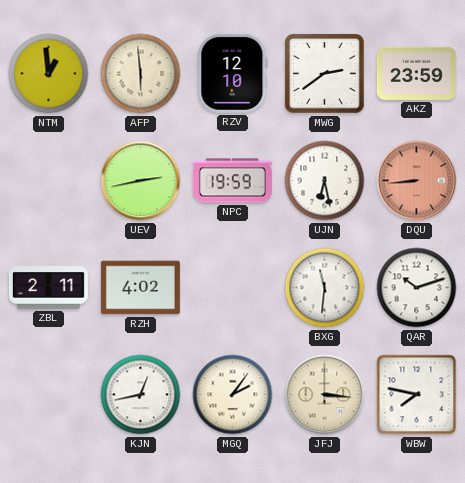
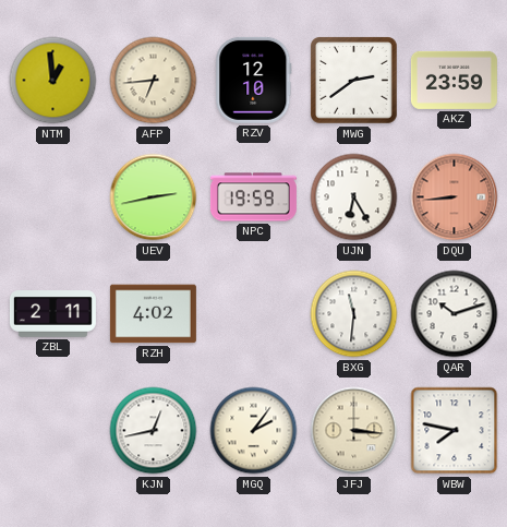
AFP: 5:59 -> 6:44
UJN: 6:28 -> 6:25
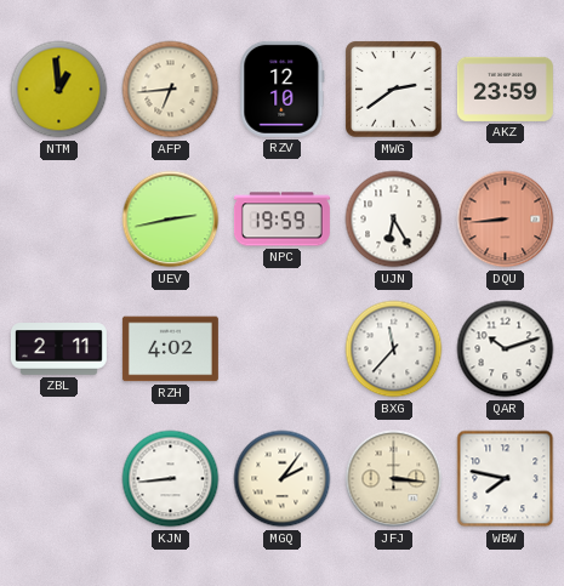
BXG: 11:31 -> 11:37
KJN: 12:43 -> 8:44
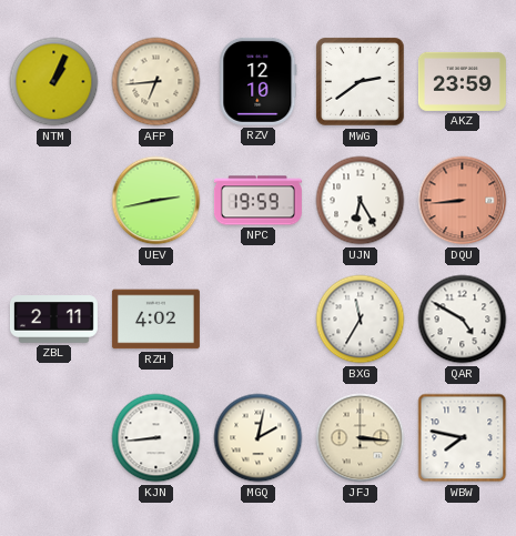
NTM: 12:59 -> 1:04
BXG: 11:37 -> 11:35
QAR: 10:12 -> 4:50
MGQ: 2:06 -> 2:02
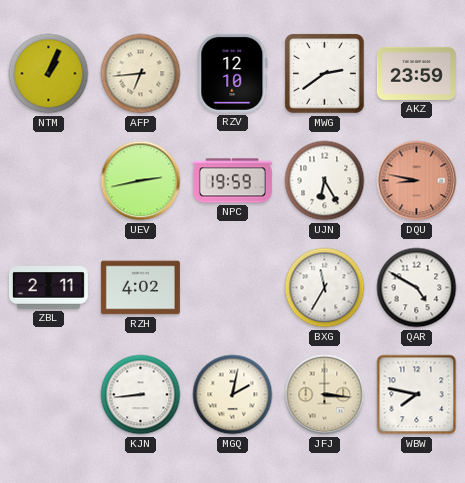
DQU: 8:44 -> 8:47
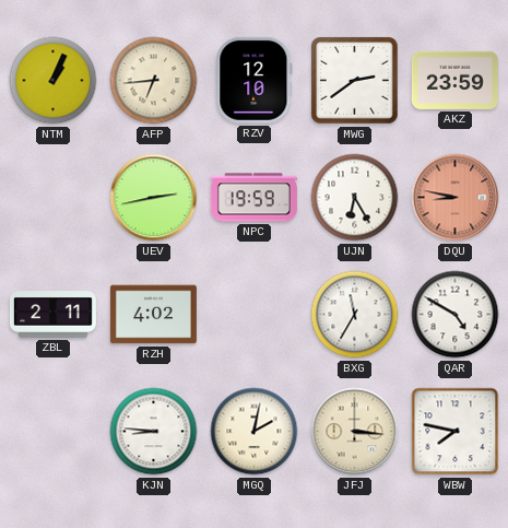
KJN: 8:44 -> 8:46
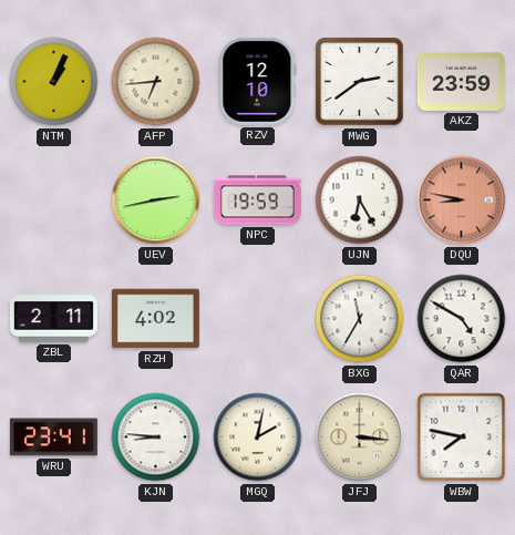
WRU: none -> 23:41
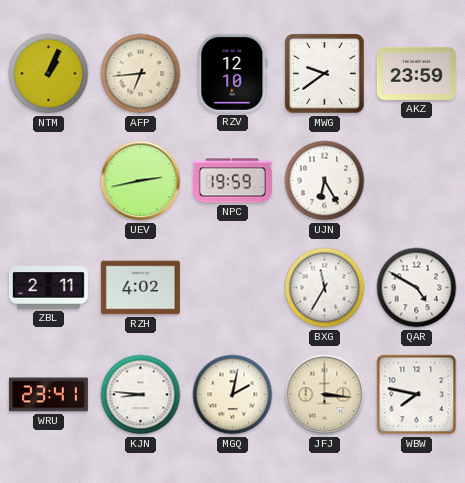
MWG: 2:39 -> 9:39
DQU: 8:47 -> none
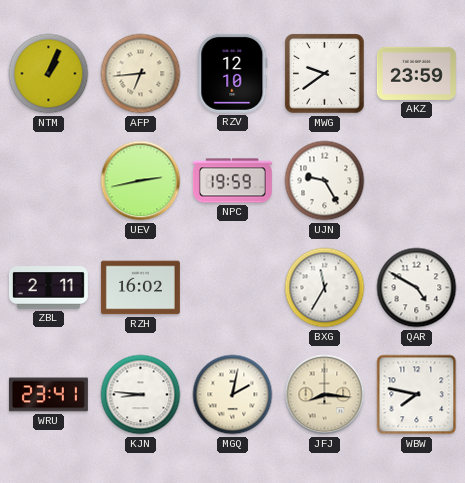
UJN: 6:25 -> 9:25
RZH: 4:02 -> 16:02
JFJ: 3:16 -> 8:16
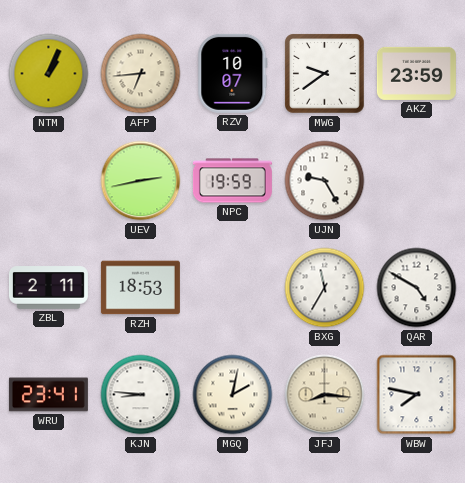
RZV: 12:10 -> 10:07
RZH: 16:02 -> 18:53
